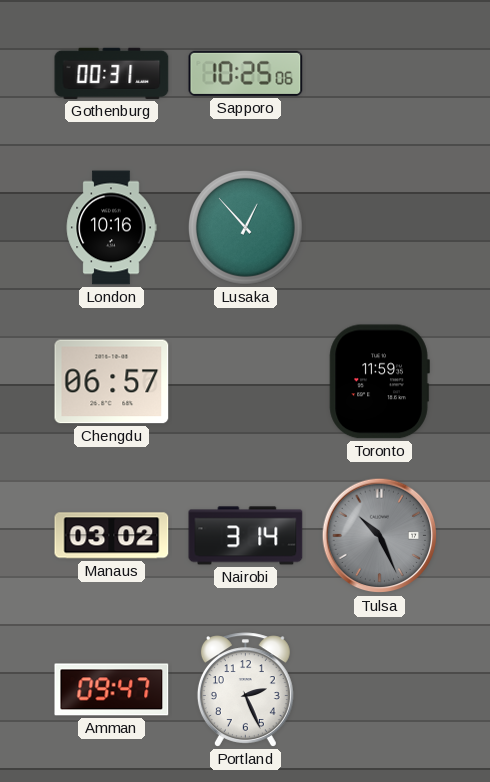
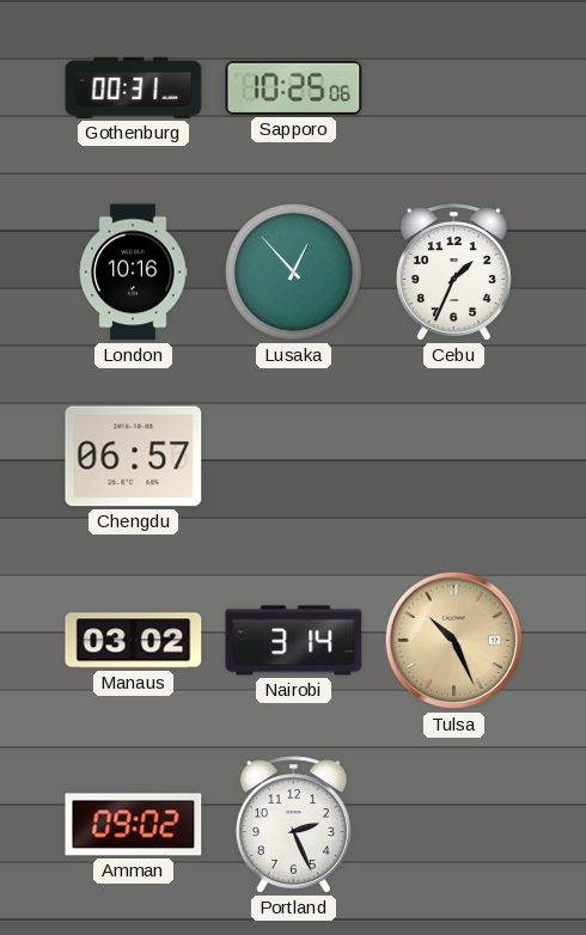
Cebu: none -> 1:34
Toronto: 11:59 -> none
Tulsa dial: grey -> champagne
Amman: 09:47 -> 09:02
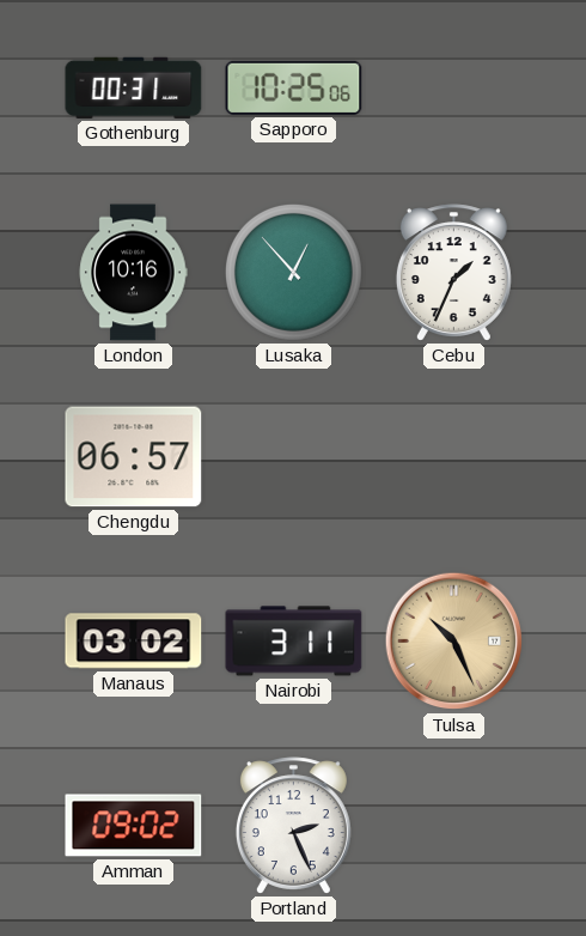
Nairobi: 3:14 -> 3:11
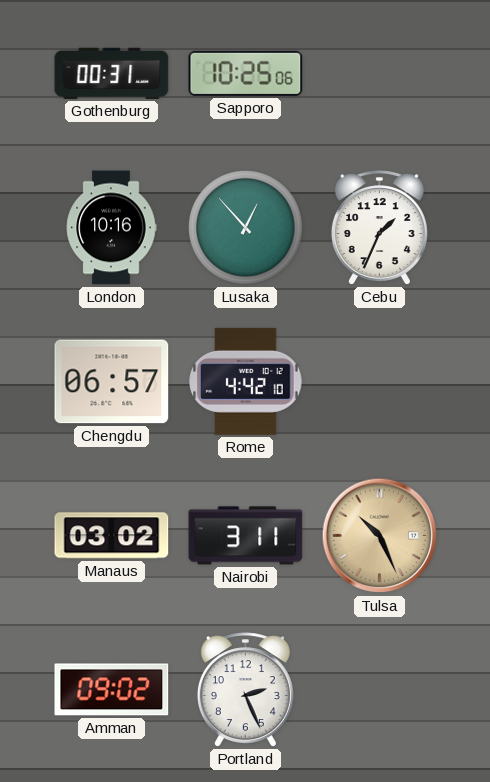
Rome: none -> 4:42
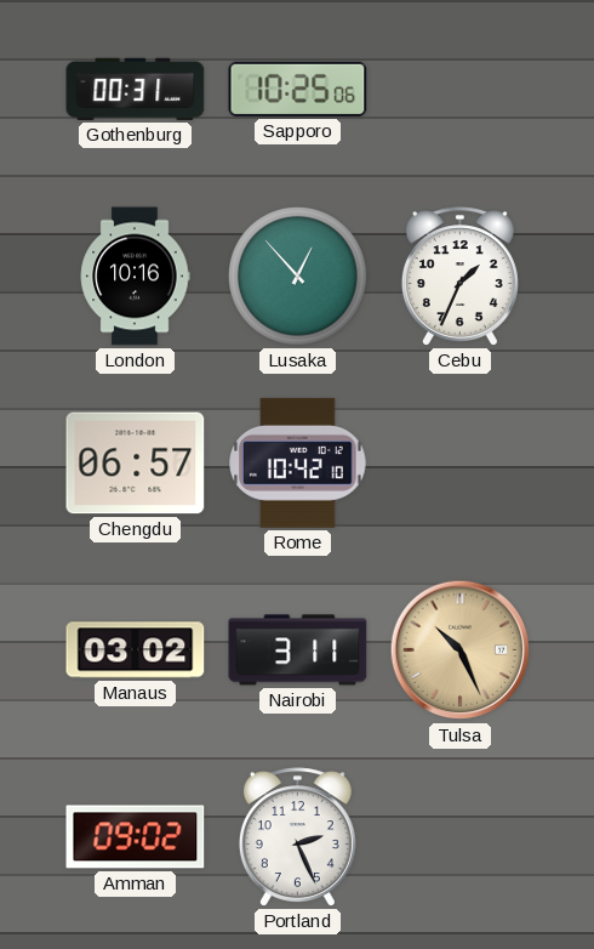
Rome: 4:42 -> 10:42
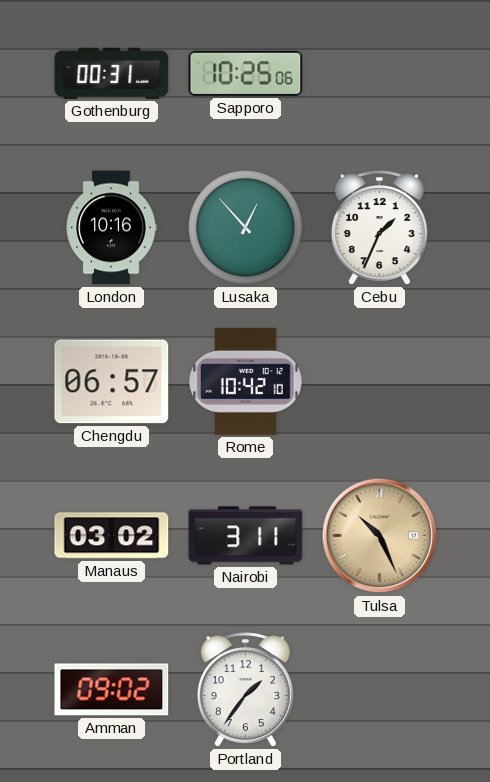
Portland: 2:26 -> 1:36
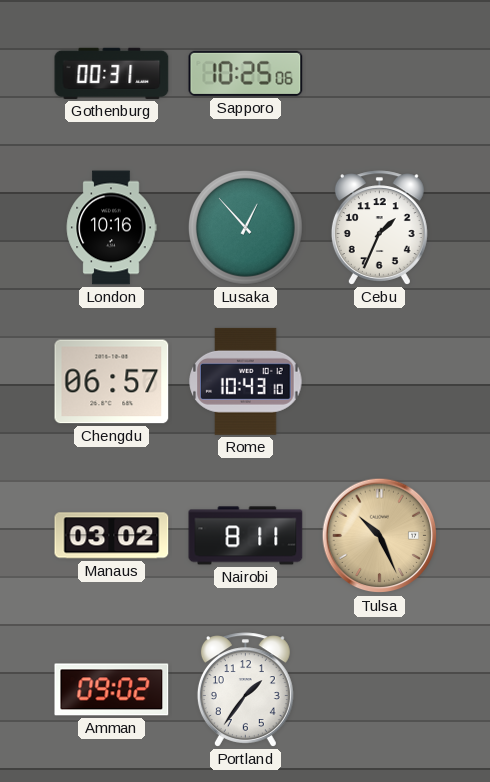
Rome: 10:42 -> 10:43
Nairobi: 3:11 -> 8:11
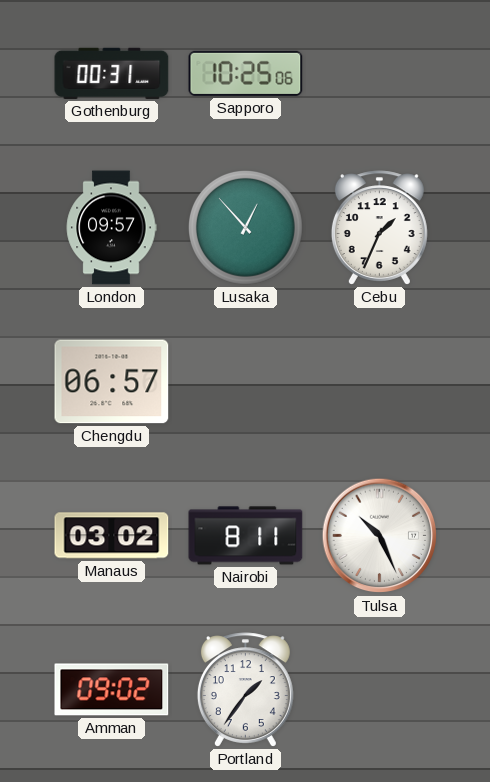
London: 10:16 -> 09:57
Rome: 10:43 -> none
Tulsa dial: champagne -> white
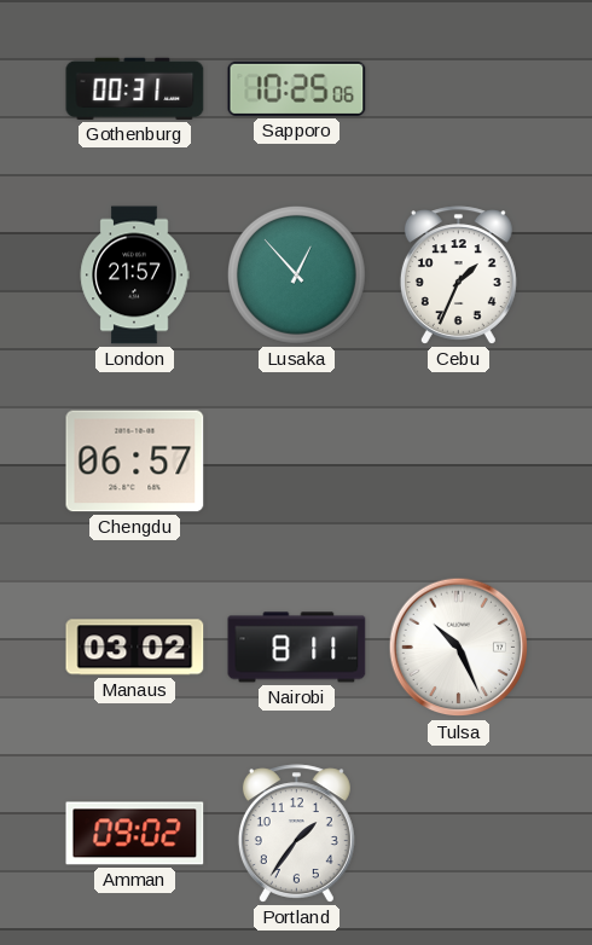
London: 09:57 -> 21:57
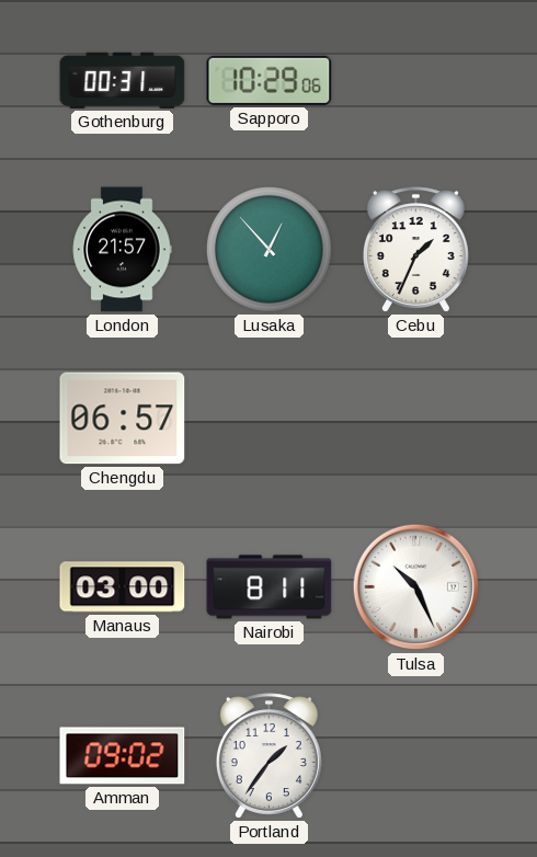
Sapporo: 10:25 -> 10:29
Manaus: 03:02 -> 03:00
